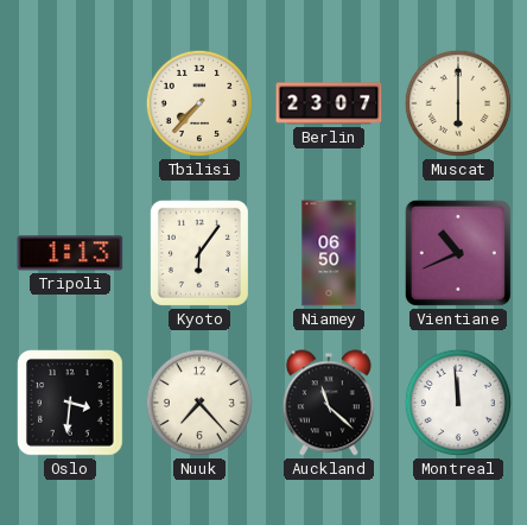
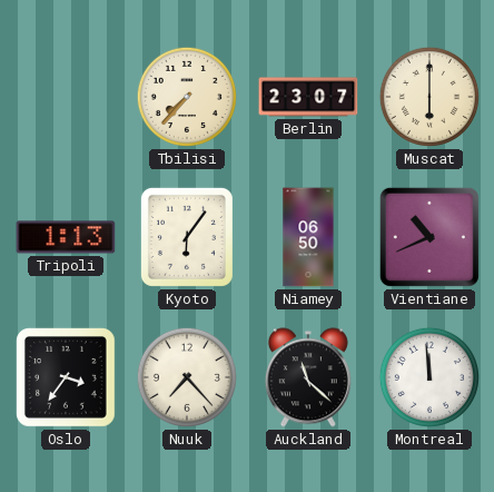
Oslo: 3:31 -> 3:36
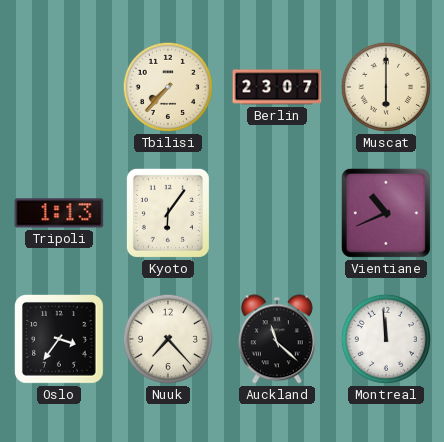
Niamey: 06:50 -> none
